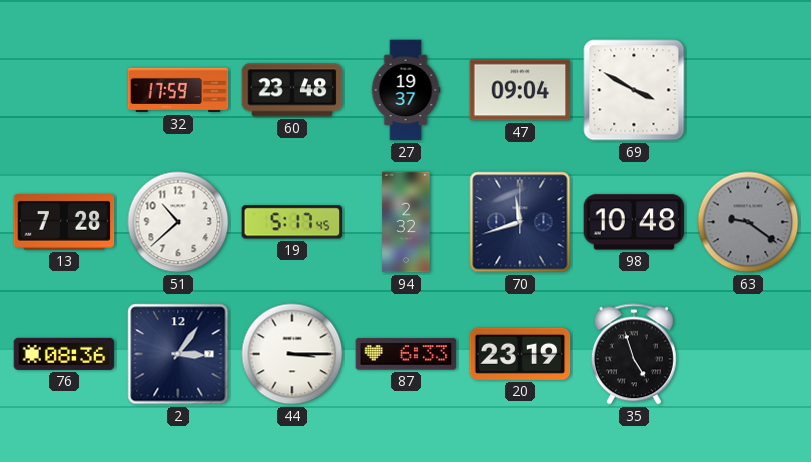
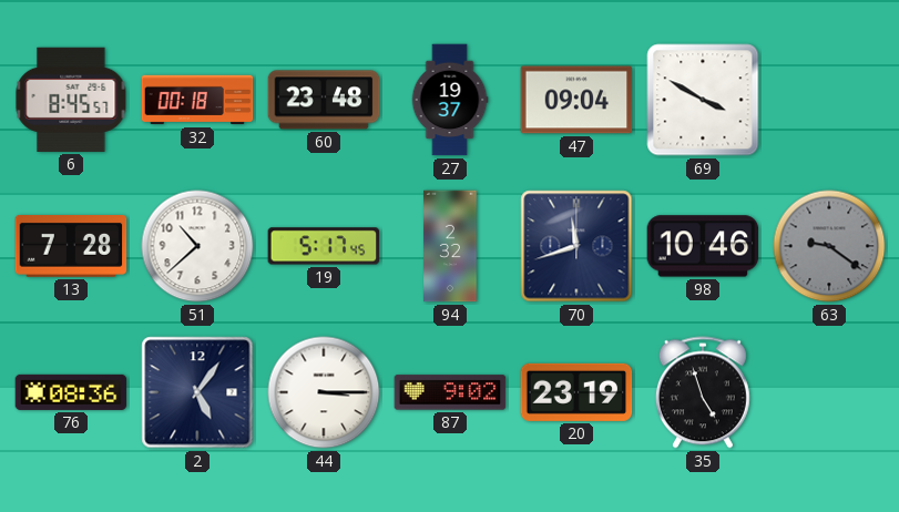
6: none -> 8:45
32: 17:59 -> 00:18
98: 10:48 -> 10:46
2: 3:06 -> 5:06
87: 6:33 -> 9:02
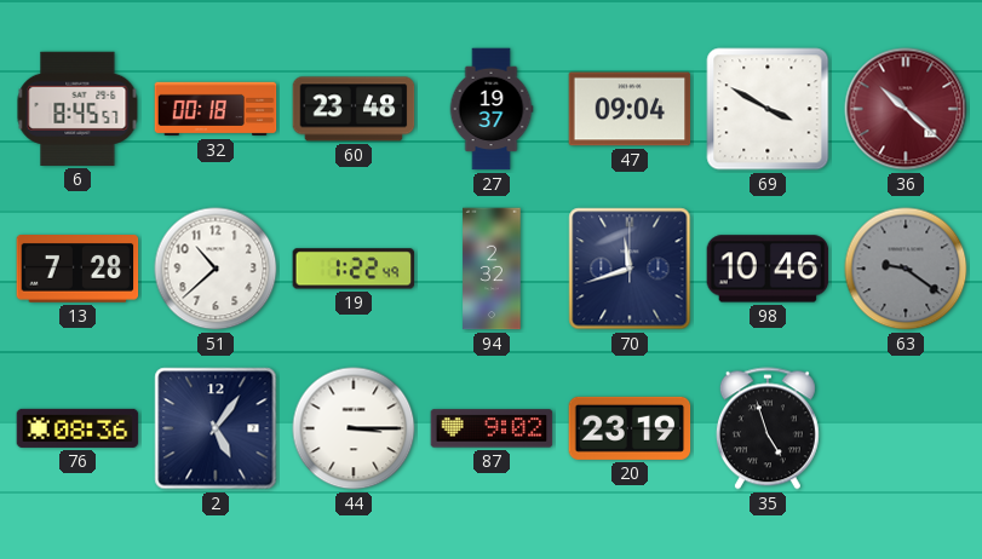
36: none -> 10:22
19: 5:17 -> 1:22
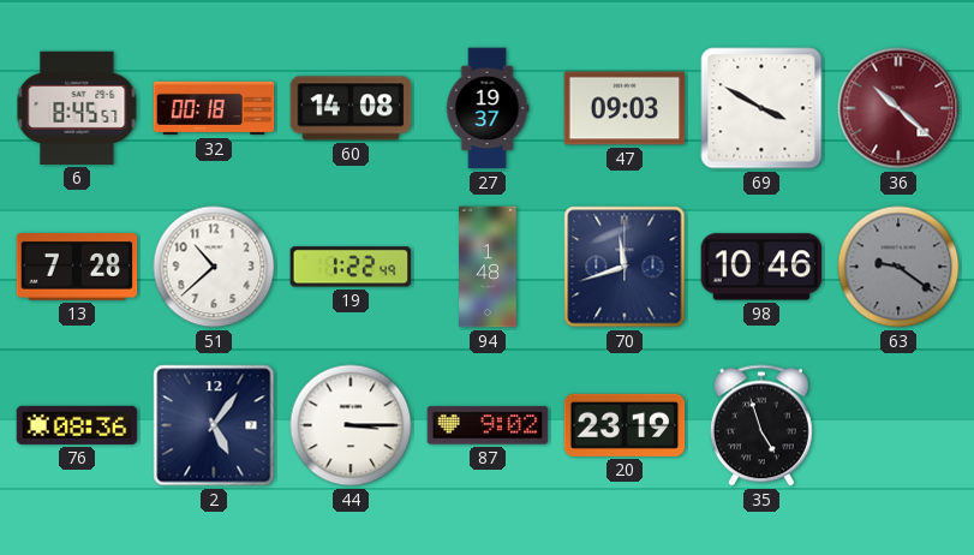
60: 23:48 -> 14:08
47: 09:04 -> 09:03
94: 2:32 -> 1:48
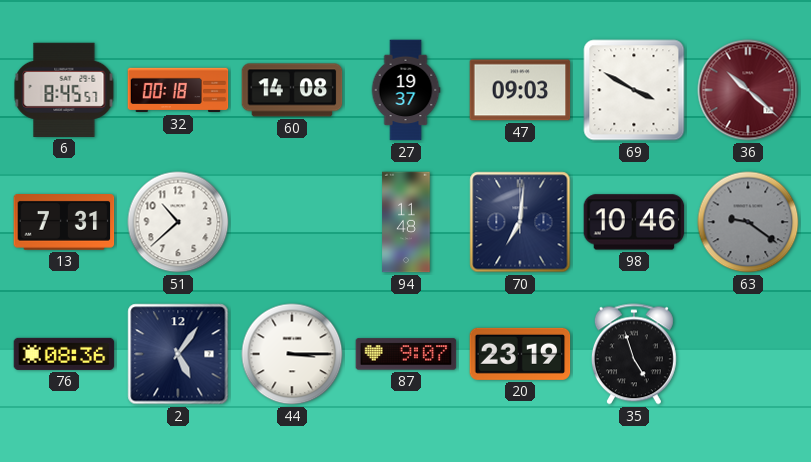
13: 7:28 -> 7:31
19: 1:22 -> none
94: 1:48 -> 11:48
70: 11:42 -> 7:01
87: 9:02 -> 9:07
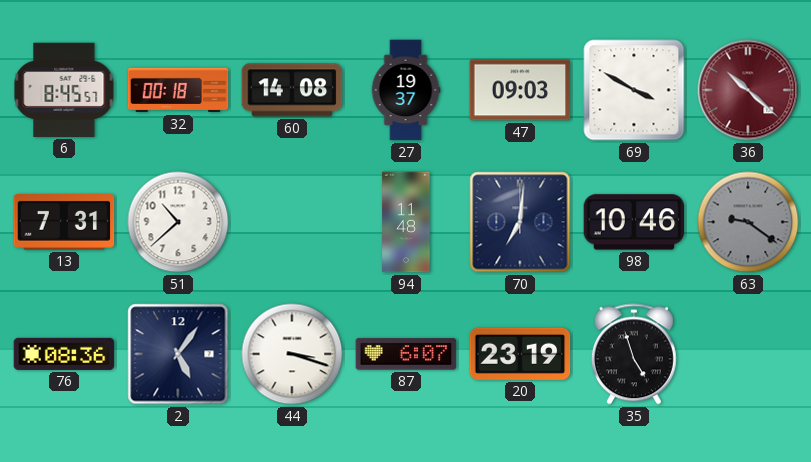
44: 3:15 -> 3:18
87: 9:07 -> 6:07
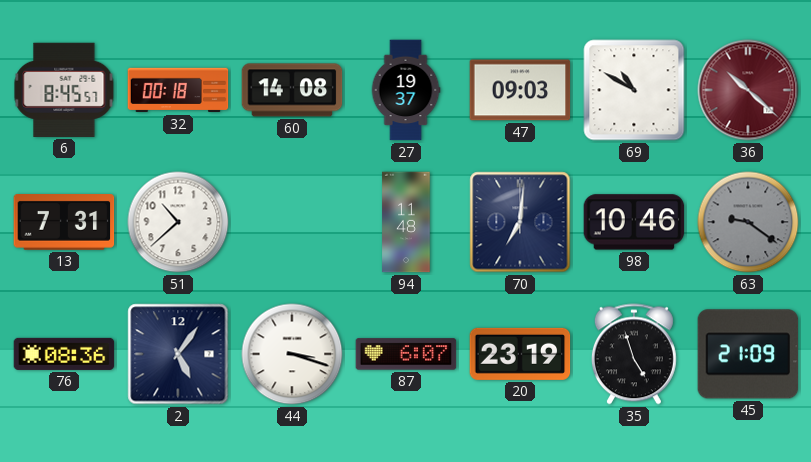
69: 3:50 -> 10:50
45: none -> 21:09
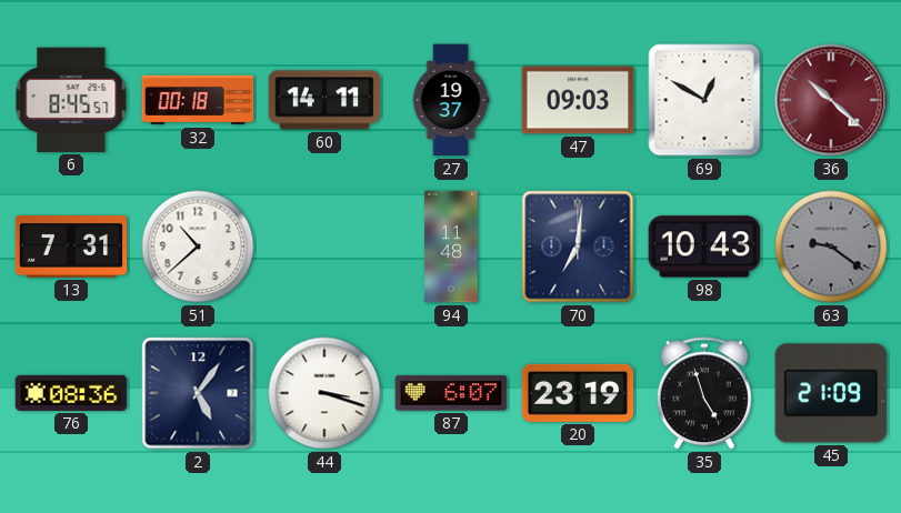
60: 14:08 -> 14:11
69: 10:50 -> 12:50
98: 10:46 -> 10:43
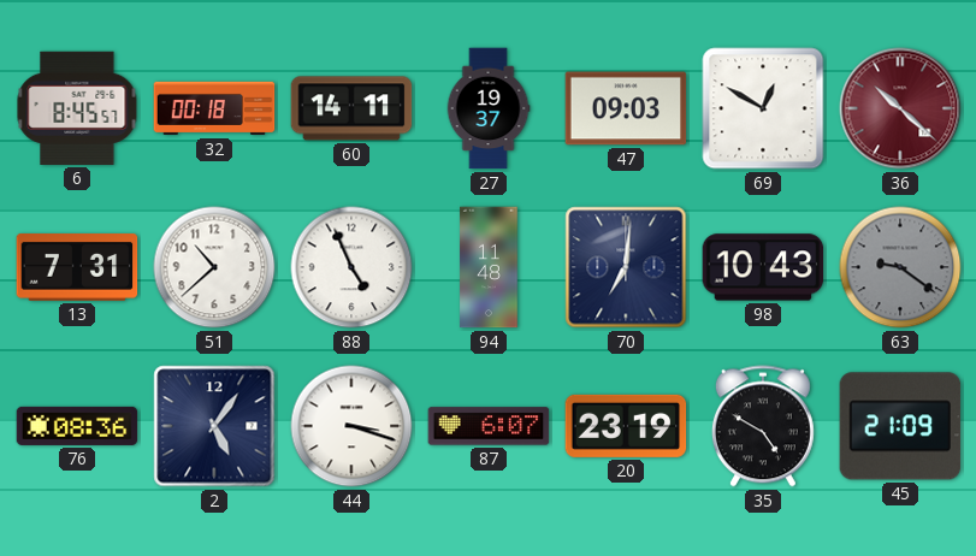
88: none -> 4:56
35: 4:57 -> 4:50
